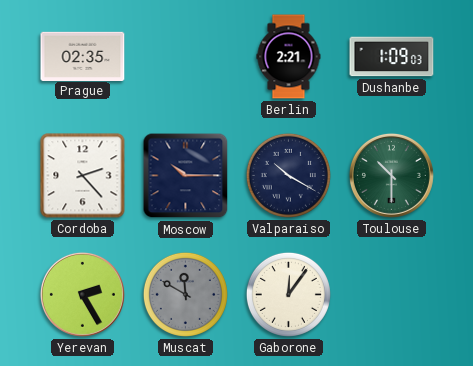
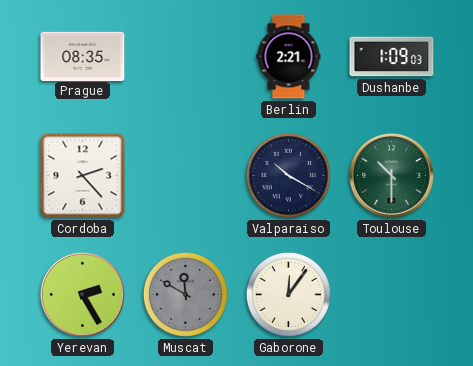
Prague: 02:35 -> 08:35
Moscow: 10:15 -> none
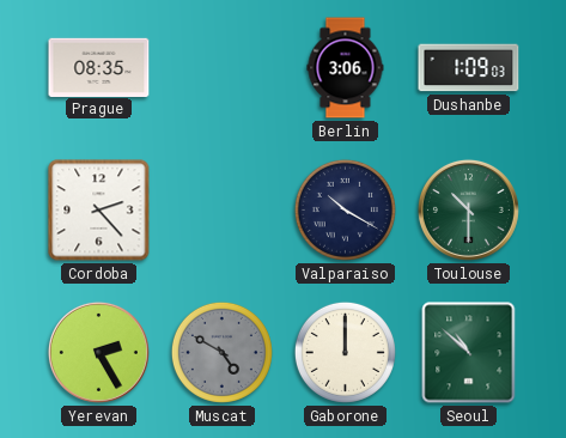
Berlin: 2:21 -> 3:06
Muscat: 11:50 -> 4:50
Gaborone: 12:06 -> 12:00
Seoul: none -> 10:52
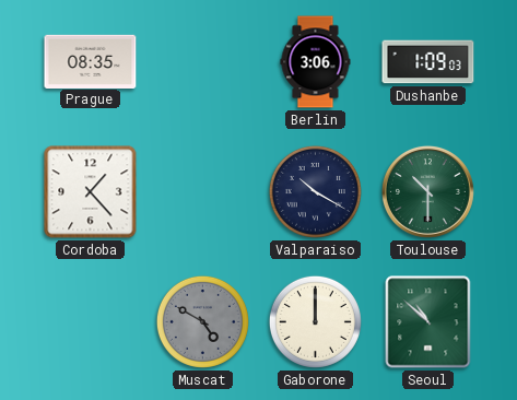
Cordoba: 2:23 -> 1:23
Yerevan: 2:25 -> none
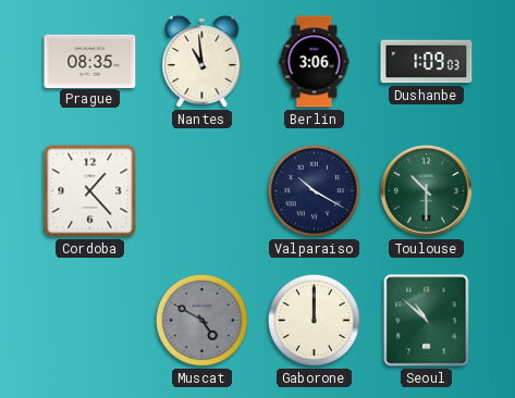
Nantes: none -> 10:59
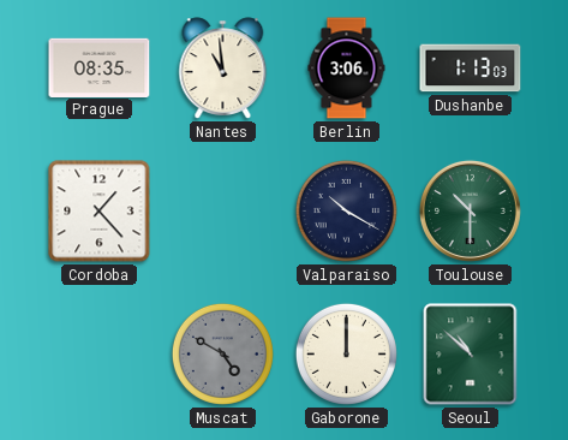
Dushanbe: 1:09 -> 1:13
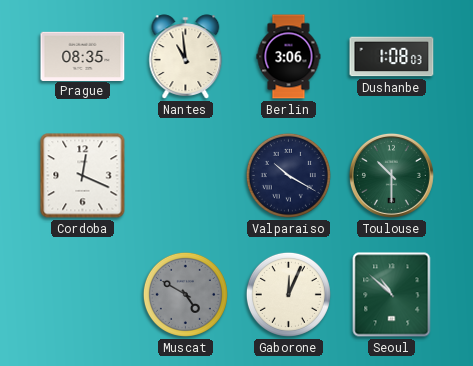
Dushanbe: 1:13 -> 1:08
Cordoba: 1:23 -> 12:19
Gaborone: 12:00 -> 12:04
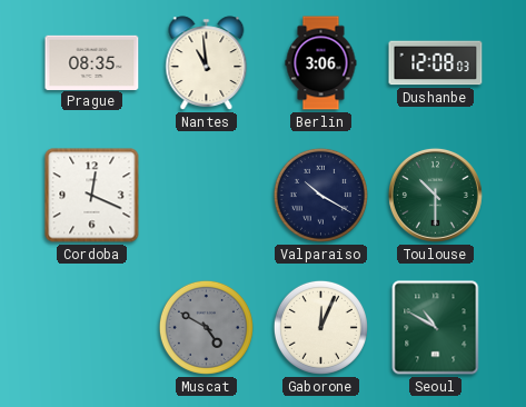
Dushanbe: 1:08 -> 12:08
Seoul: 10:52 -> 10:50
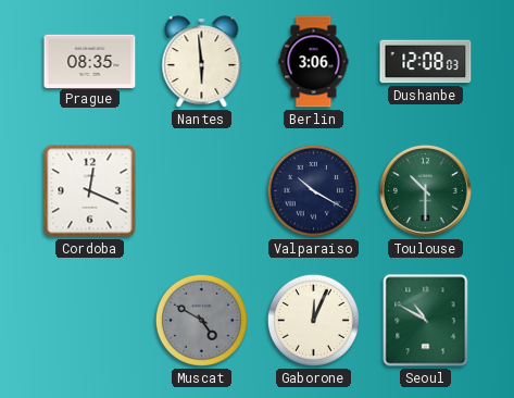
Nantes: 10:59 -> 5:59
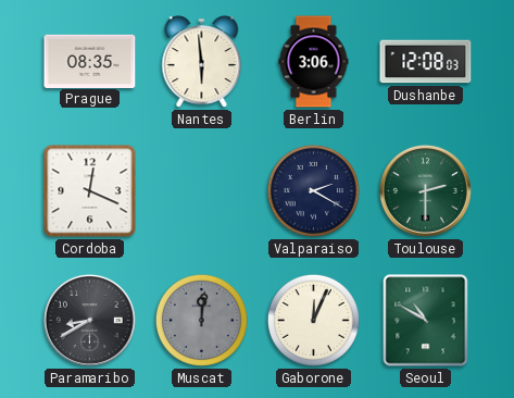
Valparaiso: 10:20 -> 2:20
Toulouse: 10:30 -> 2:30
Paramaribo: none -> 8:40
Muscat: 4:50 -> 12:01
